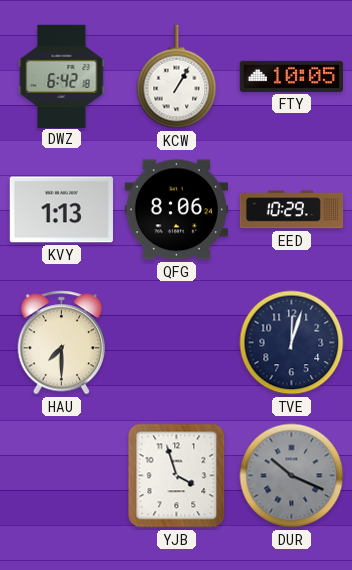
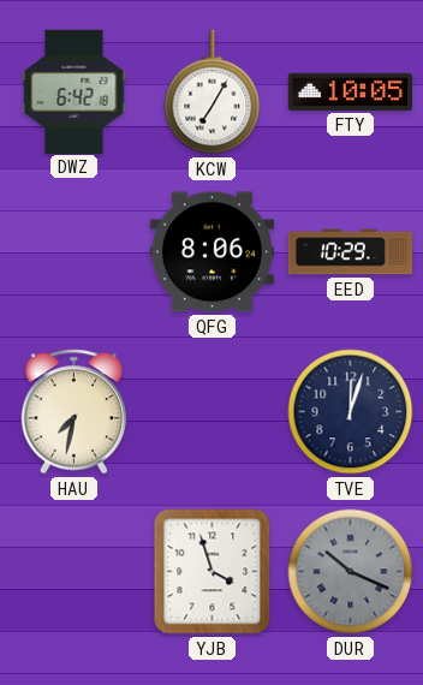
KCW: 1:05 -> 7:05
KVY: 1:13 -> none
HAU: 7:30 -> 7:32
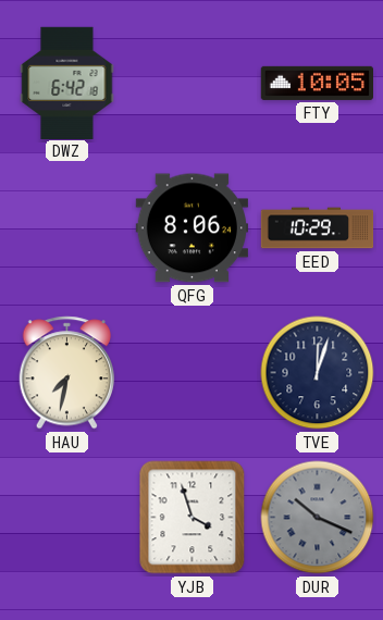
KCW: 7:05 -> none
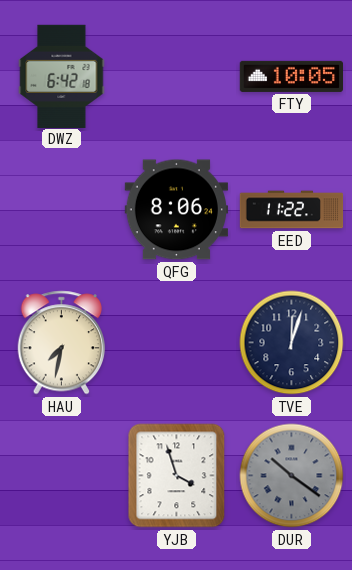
EED: 10:29 -> 11:22
DUR: 10:19 -> 10:21
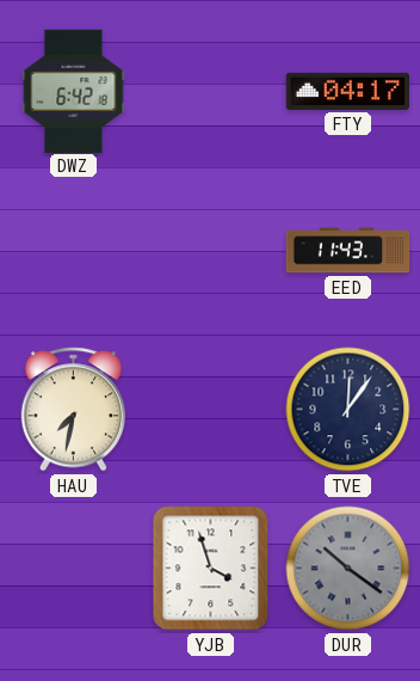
FTY: 10:05 -> 04:17
QFG: 8:06 -> none
EED: 11:22 -> 11:43
TVE: 12:03 -> 12:06
